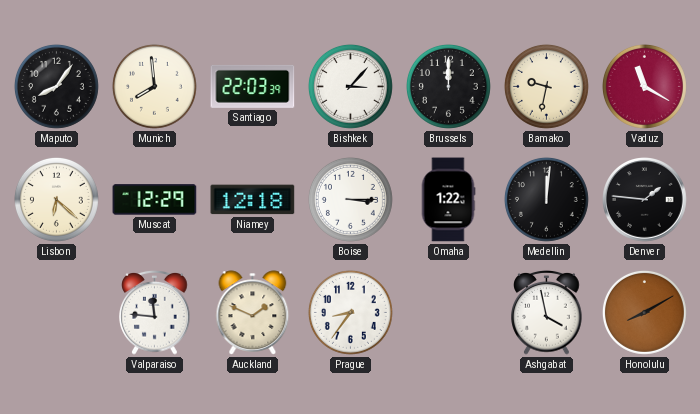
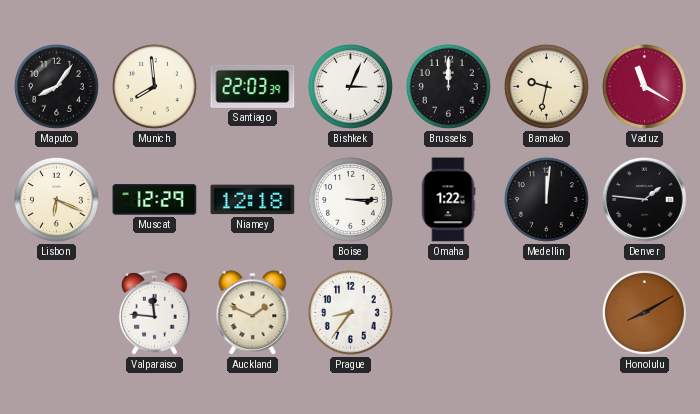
Bishkek: 3:07 -> 3:04
Lisbon: 6:22 -> 6:19
Ashgabat: 3:58 -> none
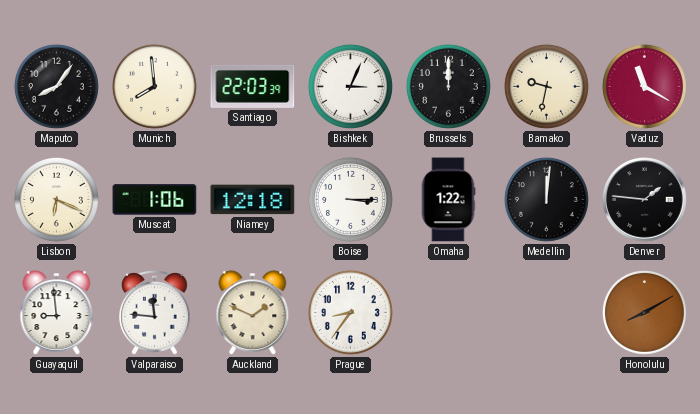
Muscat: 12:29 -> 1:06
Guayaquil: none -> 8:59
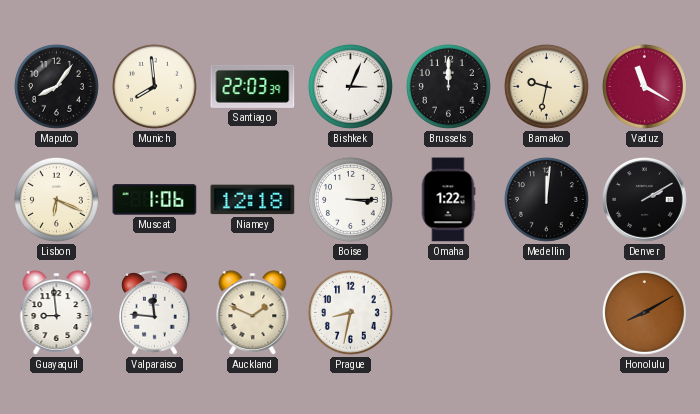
Denver: 1:46 -> 2:10
Prague: 8:36 -> 8:32
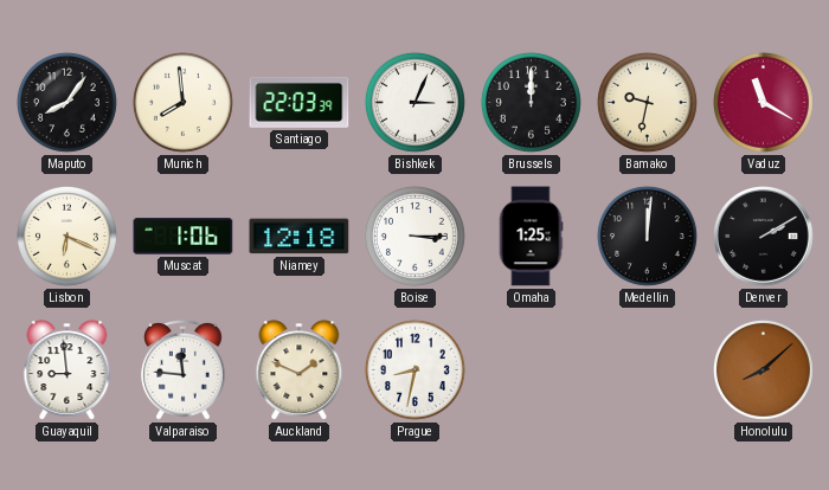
Omaha: 1:22 -> 1:25
Honolulu: 8:10 -> 8:08
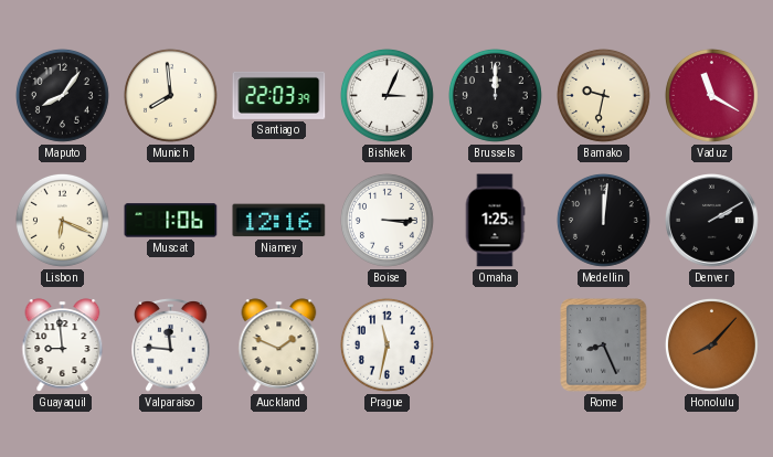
Niamey: 12:18 -> 12:16
Prague: 8:32 -> 11:32
Rome: none -> 8:26
Honolulu: 8:08 -> 8:07
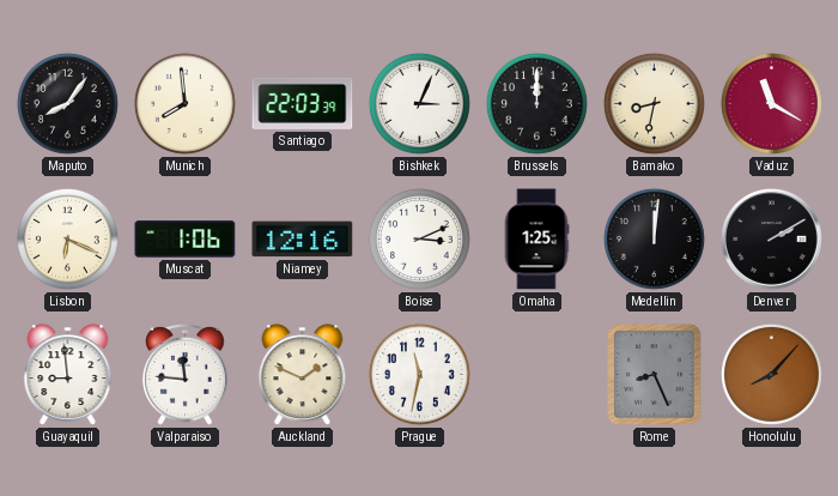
Bamako: 9:32 -> 8:32
Boise: 3:15 -> 3:11
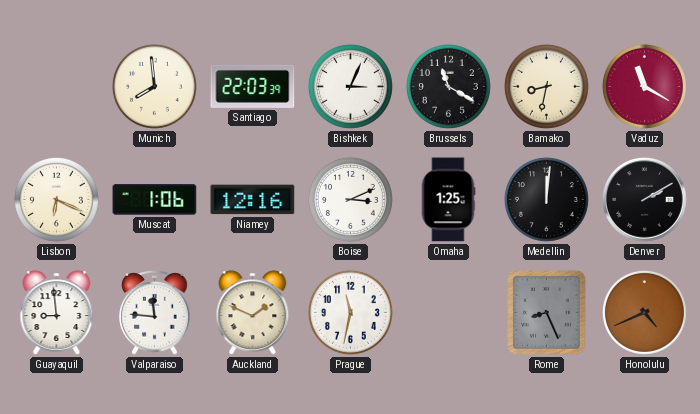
Maputo: 8:06 -> none
Brussels: 12:00 -> 11:20
Honolulu: 8:07 -> 4:41
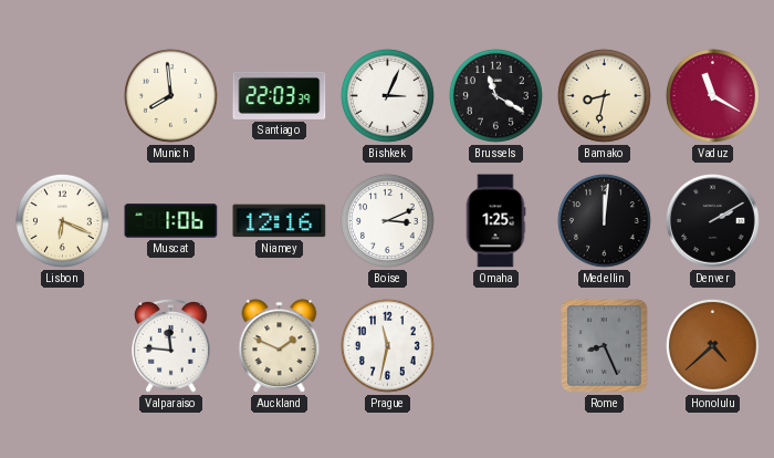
Guayaquil: 8:59 -> none
Honolulu: 4:41 -> 4:38
